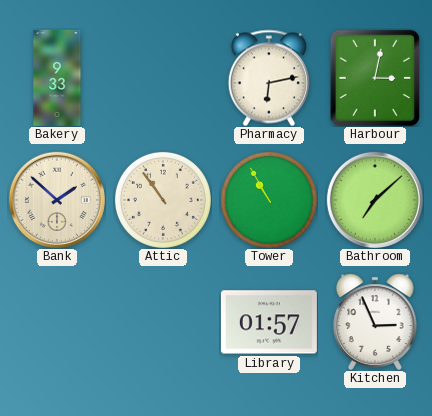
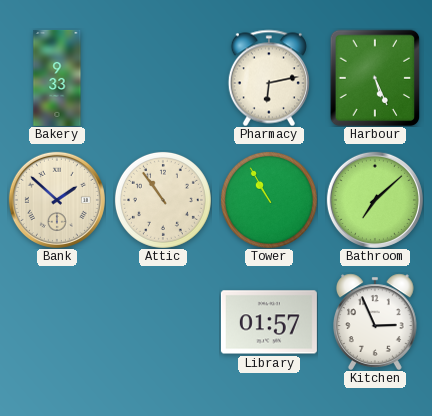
Harbour: 3:02 -> 5:26
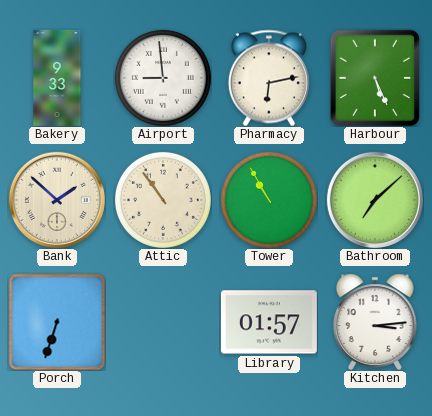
Airport: none -> 8:59
Porch: none -> 6:33
Kitchen: 2:56 -> 3:14
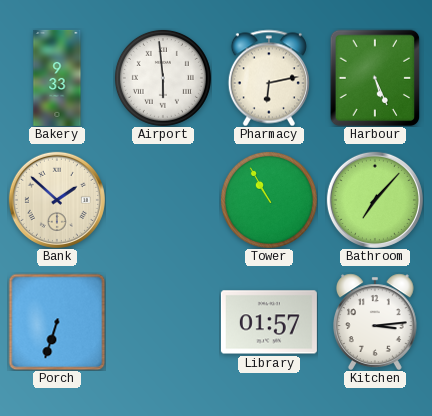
Airport: 8:59 -> 5:59
Attic: 10:54 -> none
Bathroom: 7:08 -> 7:07
